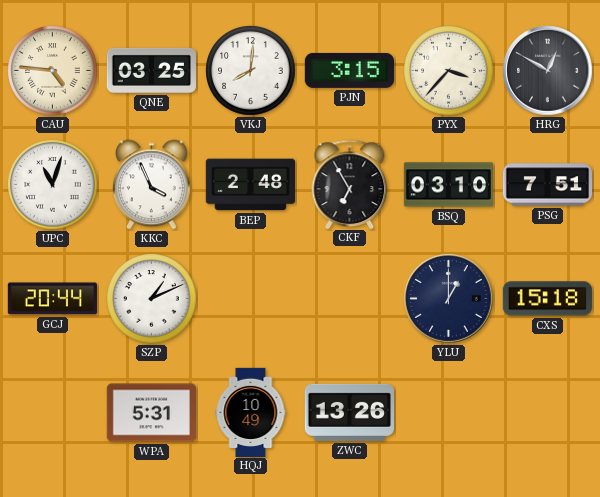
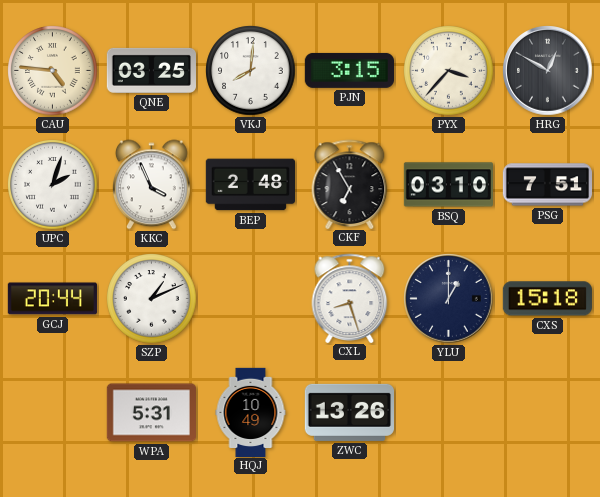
UPC: 11:03 -> 2:03
CXL: none -> 8:27
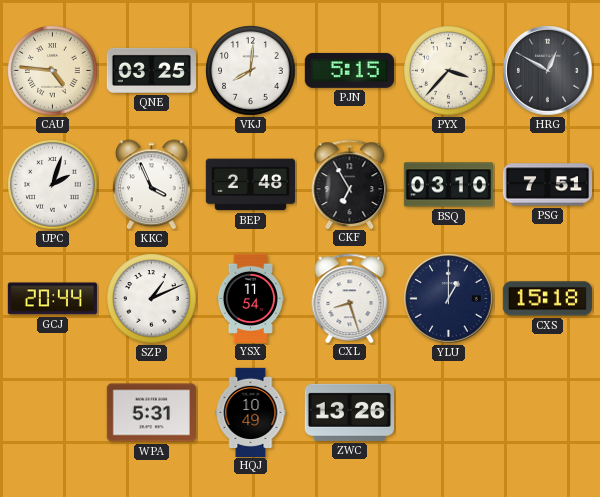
PJN: 3:15 -> 5:15
YSX: none -> 11:54
